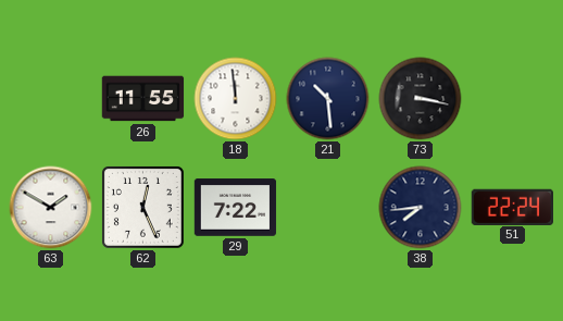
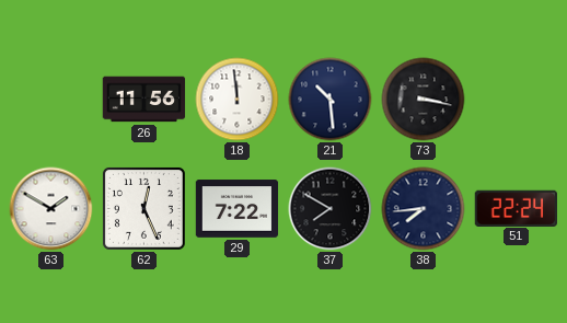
26: 11:55 -> 11:56
37: none -> 7:50
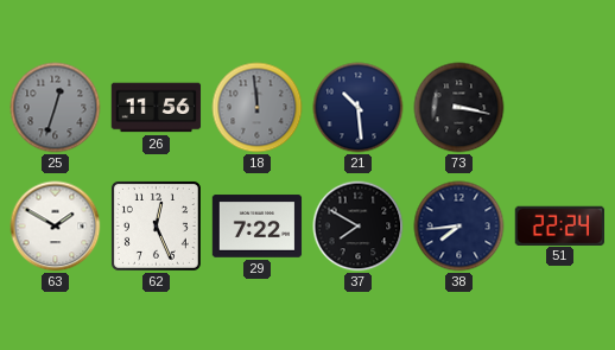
25: none -> 12:33
18 dial: white -> grey
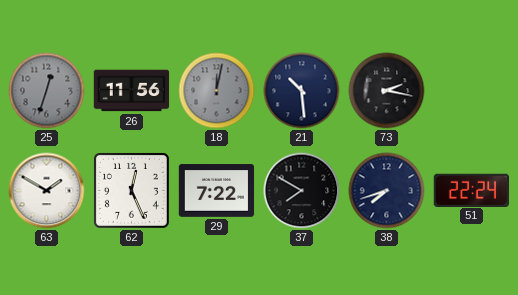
18: 11:59 -> 12:02
73: 3:17 -> 2:17
38: 7:44 -> 7:42
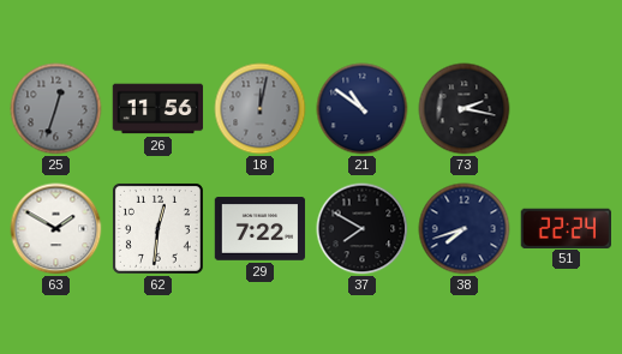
21: 10:29 -> 10:51
62: 12:26 -> 12:31
